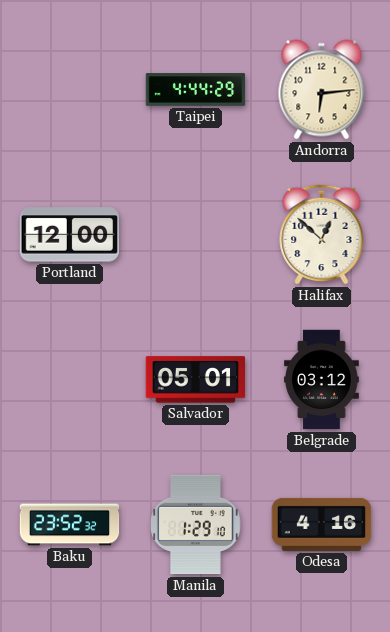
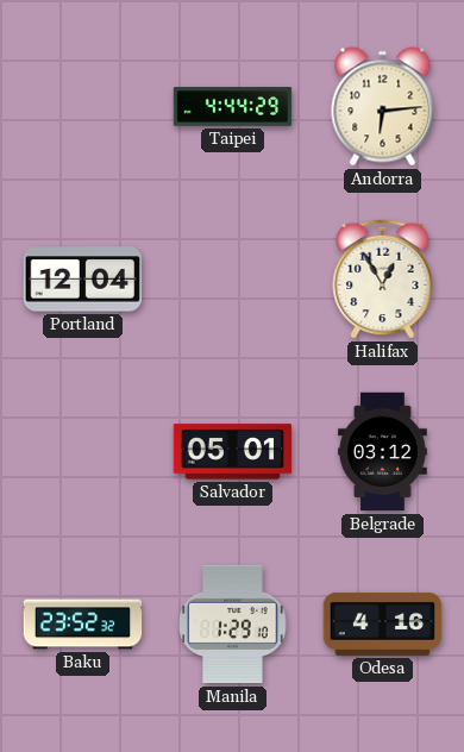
Portland: 12:00 -> 12:04
Halifax: 12:52 -> 12:55
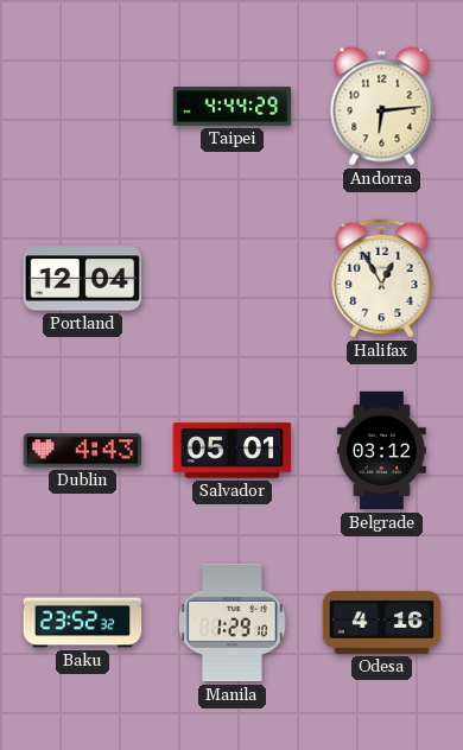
Dublin: none -> 4:43
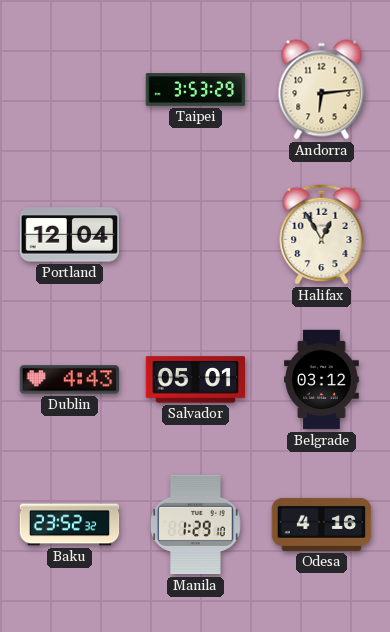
Taipei: 4:44 -> 3:53
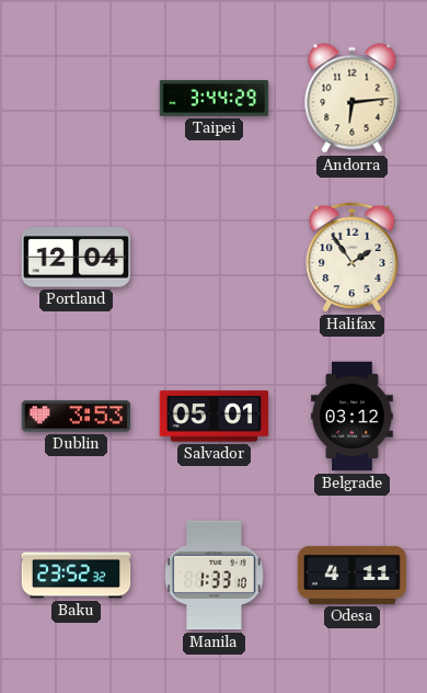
Taipei: 3:53 -> 3:44
Halifax: 12:55 -> 1:54
Dublin: 4:43 -> 3:53
Manila: 1:29 -> 1:33
Odesa: 4:16 -> 4:11
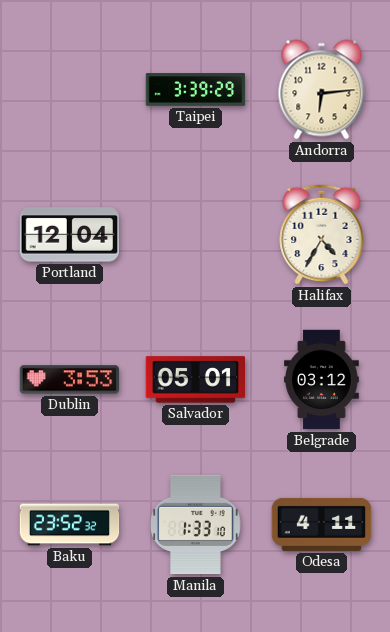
Taipei: 3:44 -> 3:39
Halifax: 1:54 -> 4:35
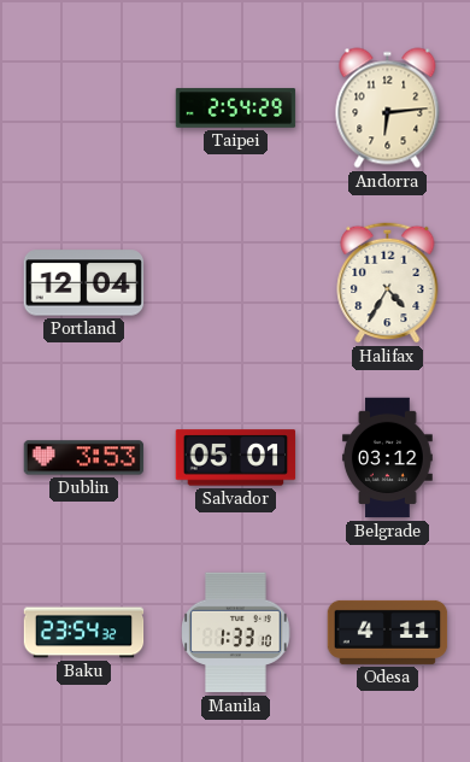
Taipei: 3:39 -> 2:54
Baku: 23:52 -> 23:54
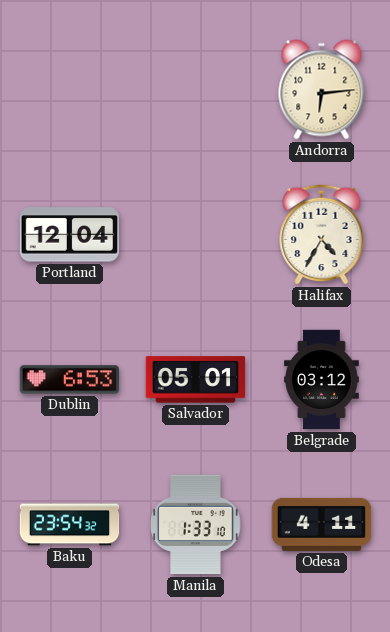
Taipei: 2:54 -> none
Dublin: 3:53 -> 6:53
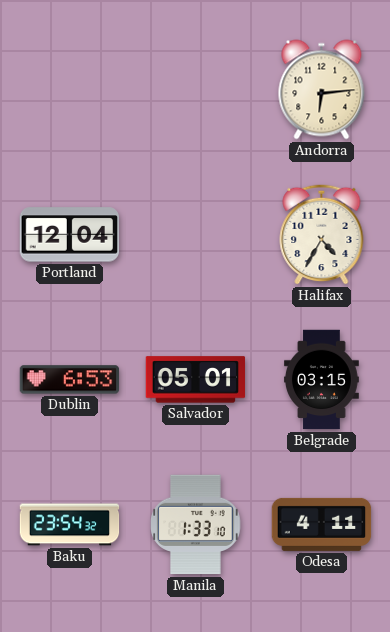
Belgrade: 03:12 -> 03:15
